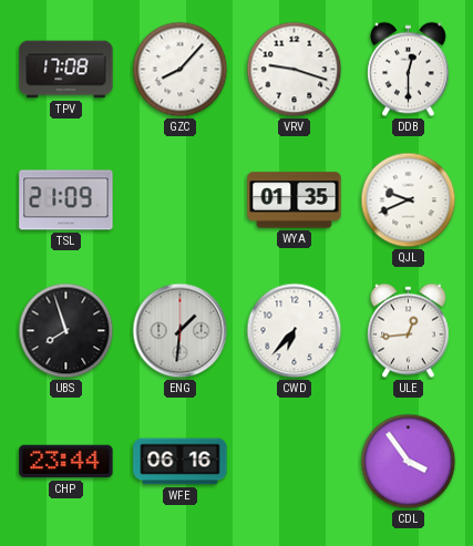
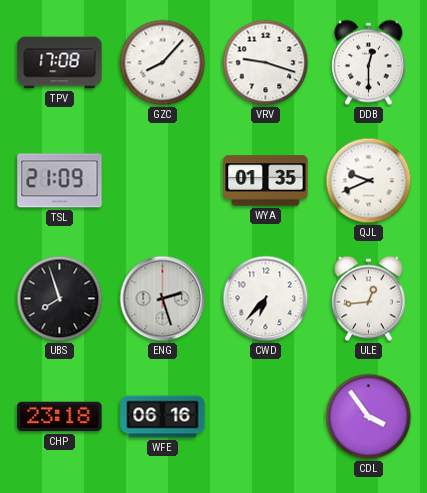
ENG: 1:31 -> 2:27
CHP: 23:44 -> 23:18
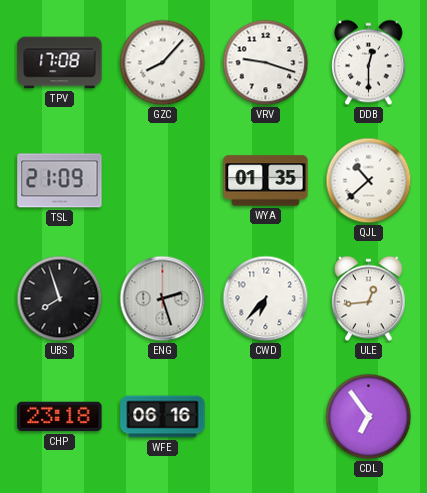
QJL: 9:41 -> 10:38
CDL: 3:54 -> 6:54
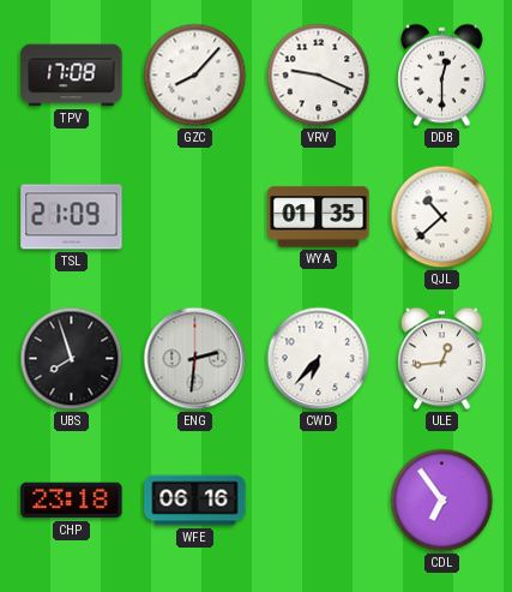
VRV: 9:18 -> 9:19
ENG: 2:27 -> 2:31
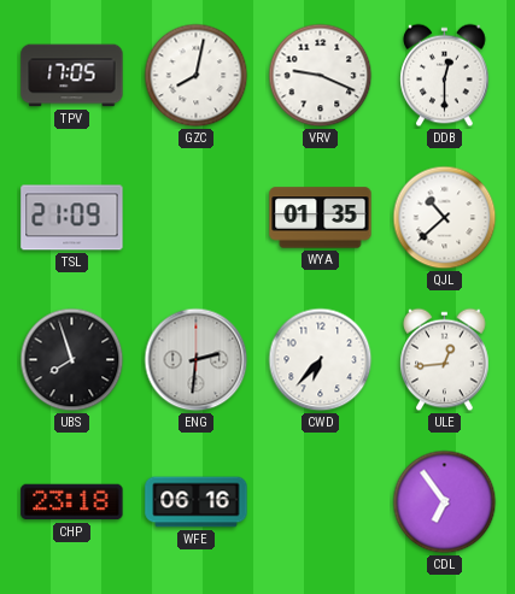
TPV: 17:08 -> 17:05
GZC: 8:07 -> 8:02
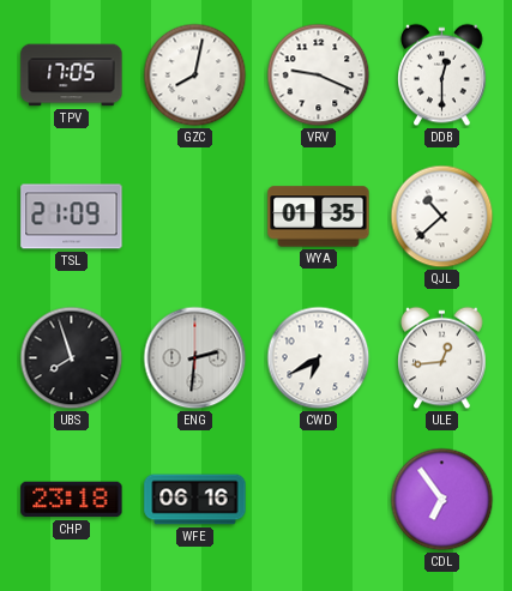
CWD: 6:37 -> 6:40
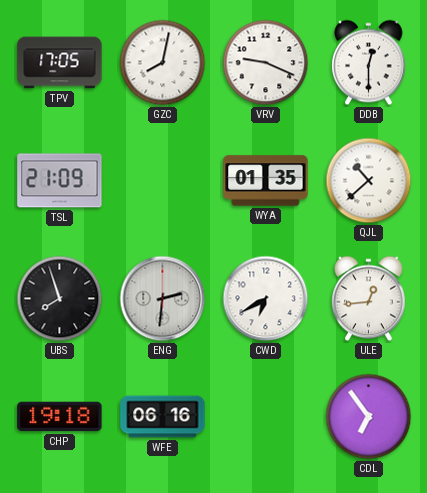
CHP: 23:18 -> 19:18
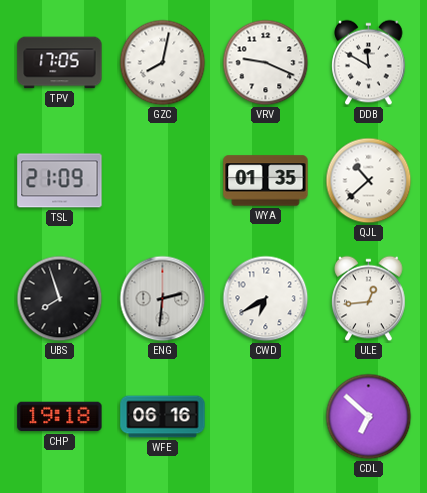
DDB: 12:30 -> 11:50
CDL: 6:54 -> 6:52
